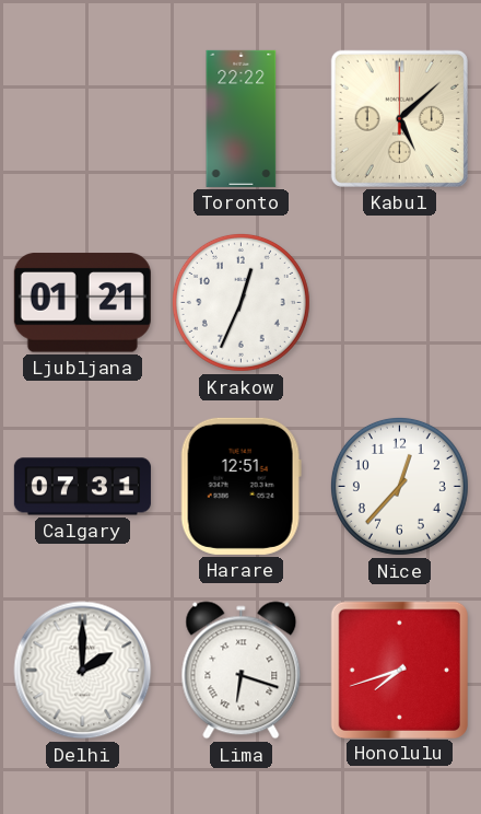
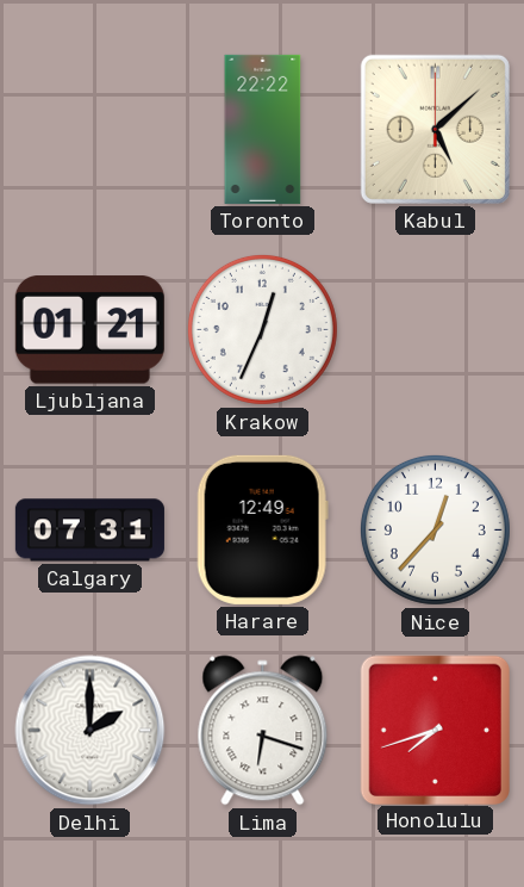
Harare: 12:51 -> 12:49
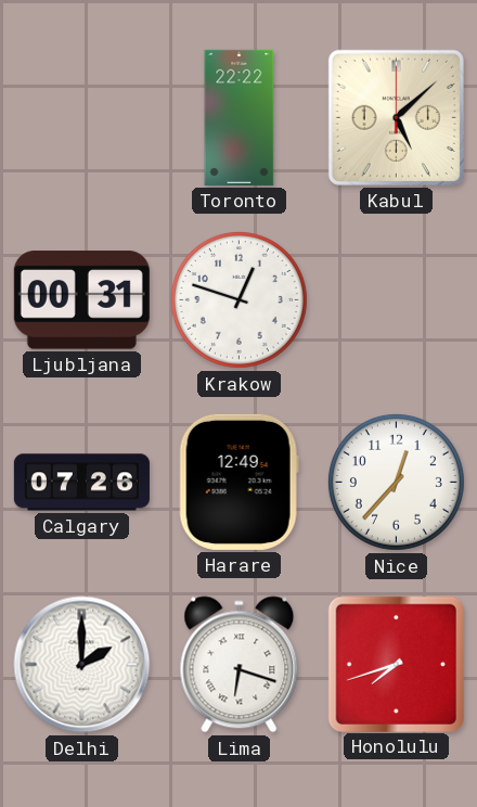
Ljubljana: 01:21 -> 00:31
Krakow: 12:34 -> 12:48
Calgary: 07:31 -> 07:26
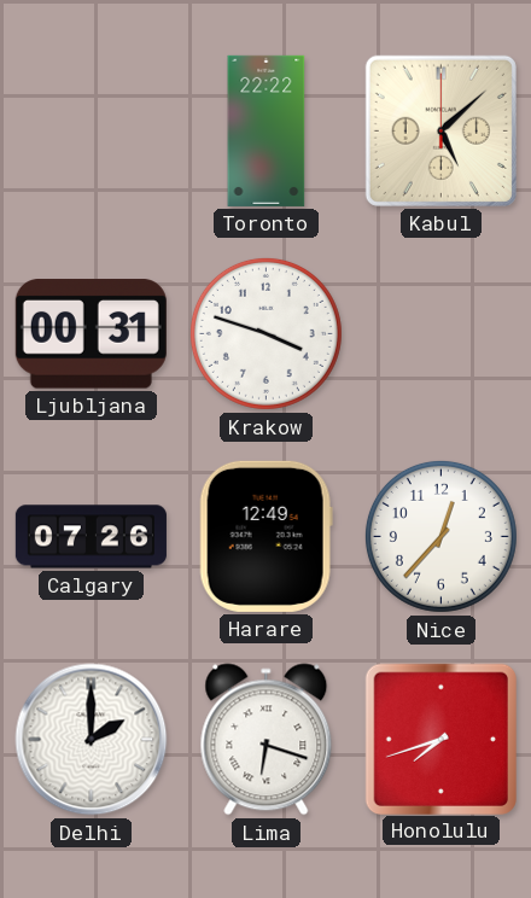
Krakow: 12:48 -> 3:48
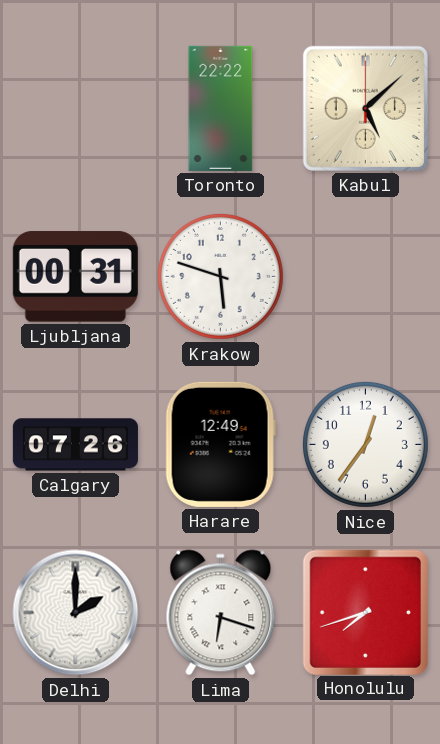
Krakow: 3:48 -> 5:48
Nice: 12:37 -> 12:36
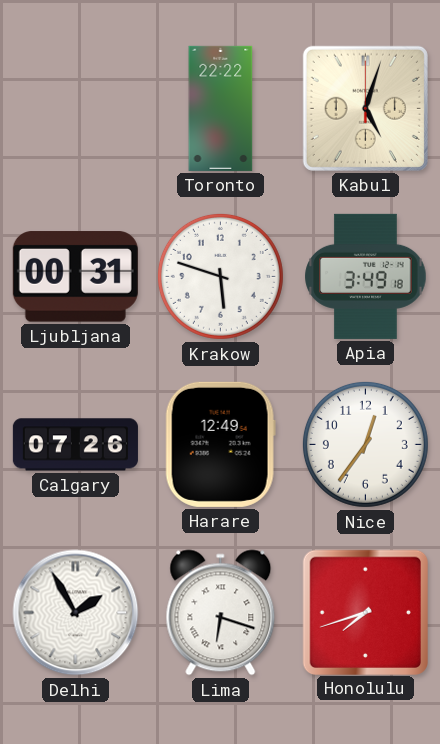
Kabul: 5:08 -> 5:03
Apia: none -> 3:49
Delhi: 2:00 -> 1:55
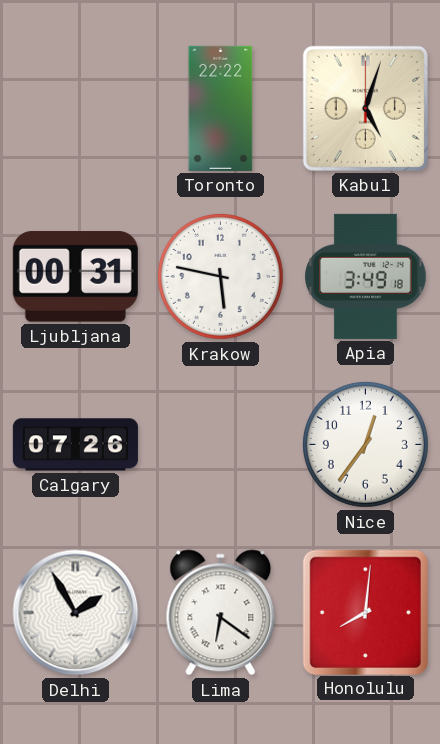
Krakow: 5:48 -> 5:47
Harare: 12:49 -> none
Lima: 6:18 -> 6:21
Honolulu: 7:42 -> 8:01
